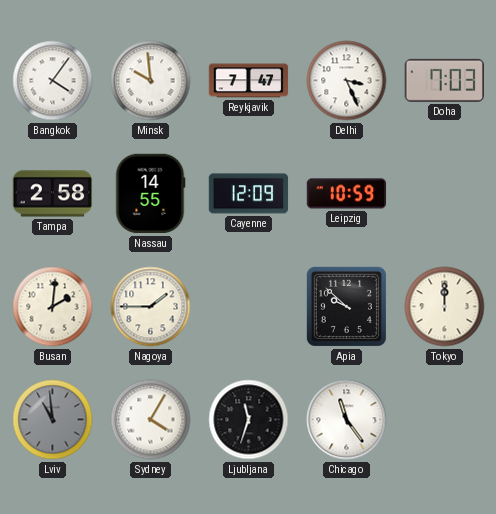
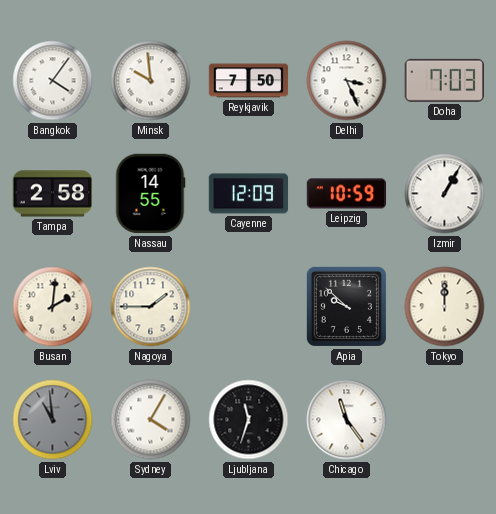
Reykjavik: 7:47 -> 7:50
Izmir: none -> 1:05
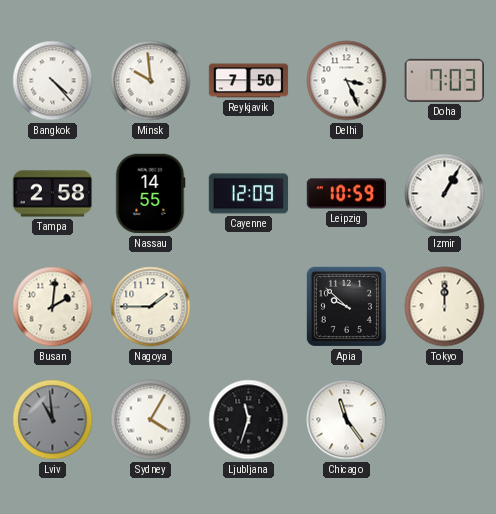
Bangkok: 4:06 -> 4:23
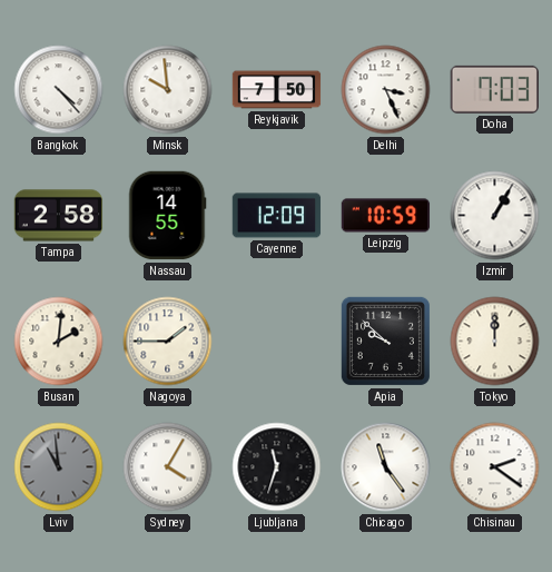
Chisinau: none -> 2:21
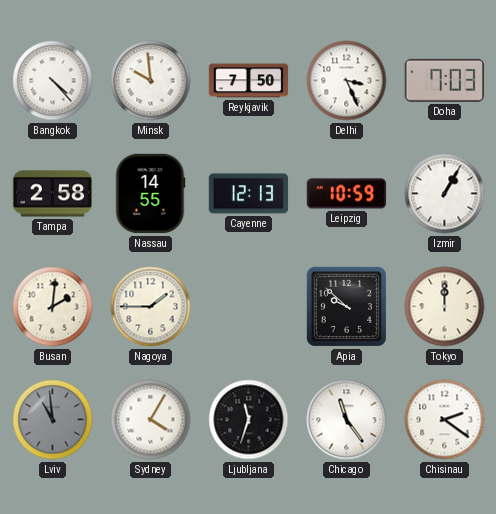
Cayenne: 12:09 -> 12:13
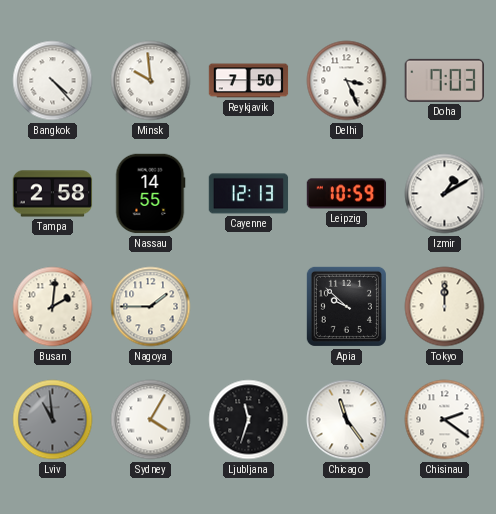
Izmir: 1:05 -> 1:10
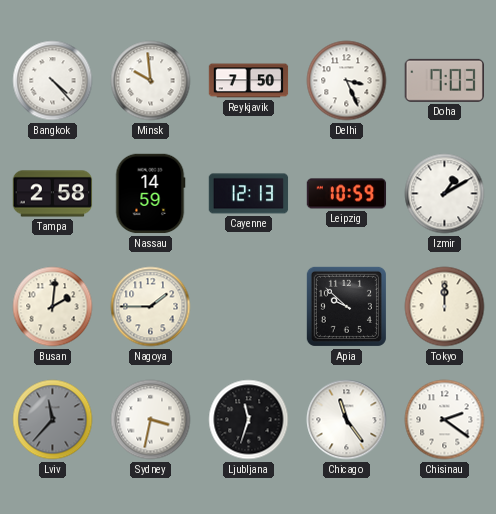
Nassau: 14:55 -> 14:59
Lviv: 10:59 -> 11:37
Sydney: 4:05 -> 3:32
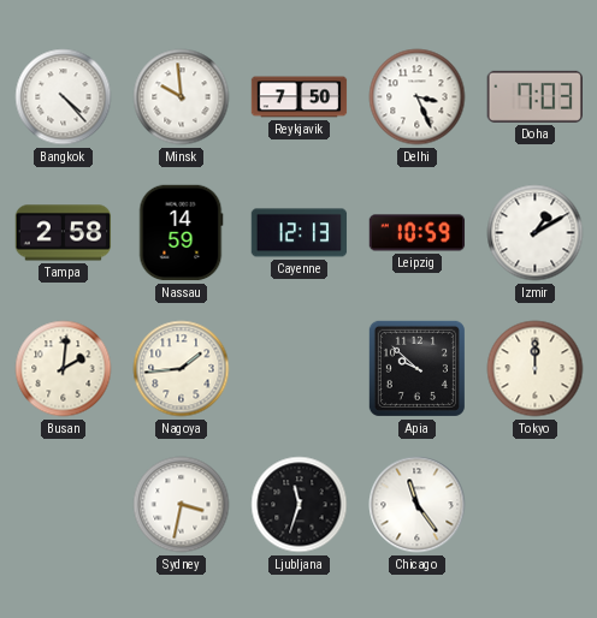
Nagoya: 1:45 -> 1:44
Lviv: 11:37 -> none
Chisinau: 2:21 -> none
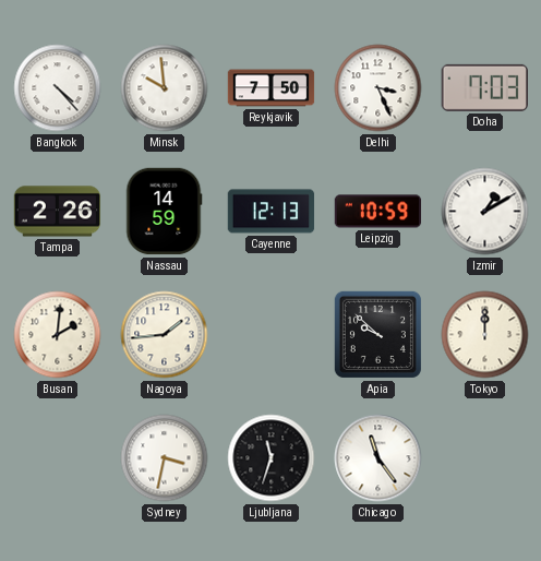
Tampa: 2:58 -> 2:26
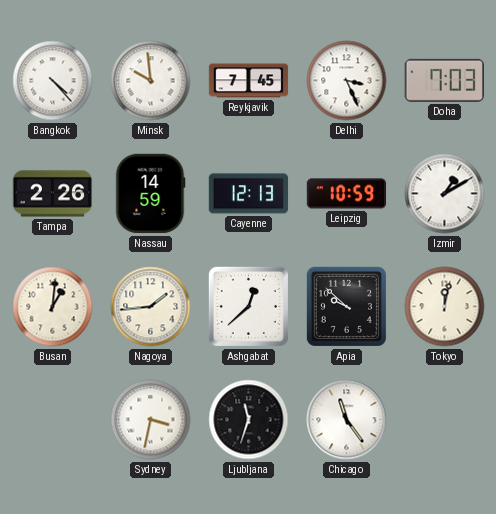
Reykjavik: 7:50 -> 7:45
Busan: 2:01 -> 1:01
Ashgabat: none -> 12:38
Tokyo: 12:00 -> 12:02
